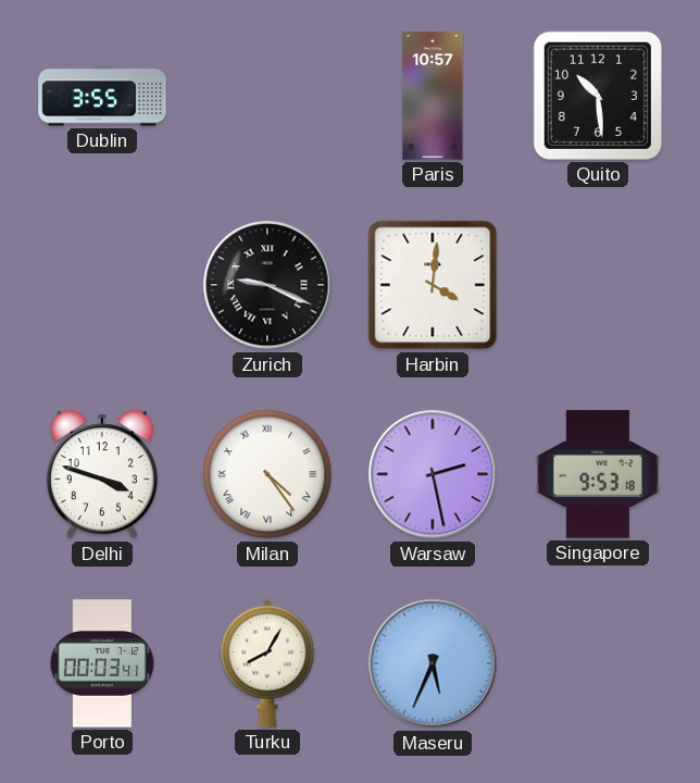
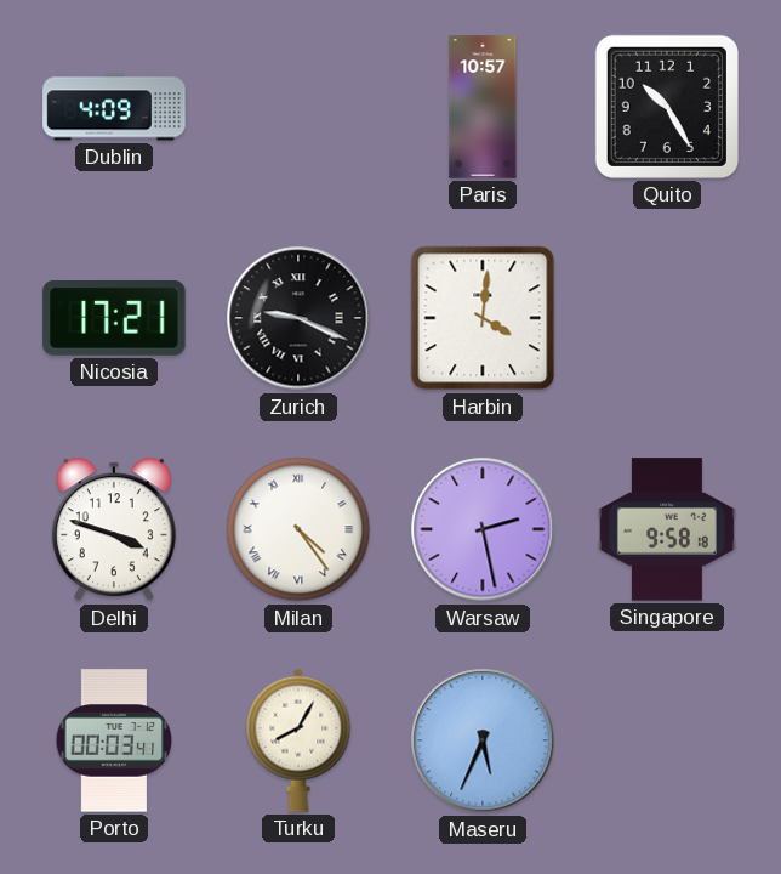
Dublin: 3:55 -> 4:09
Quito: 10:29 -> 10:25
Nicosia: none -> 17:21
Singapore: 9:53 -> 9:58
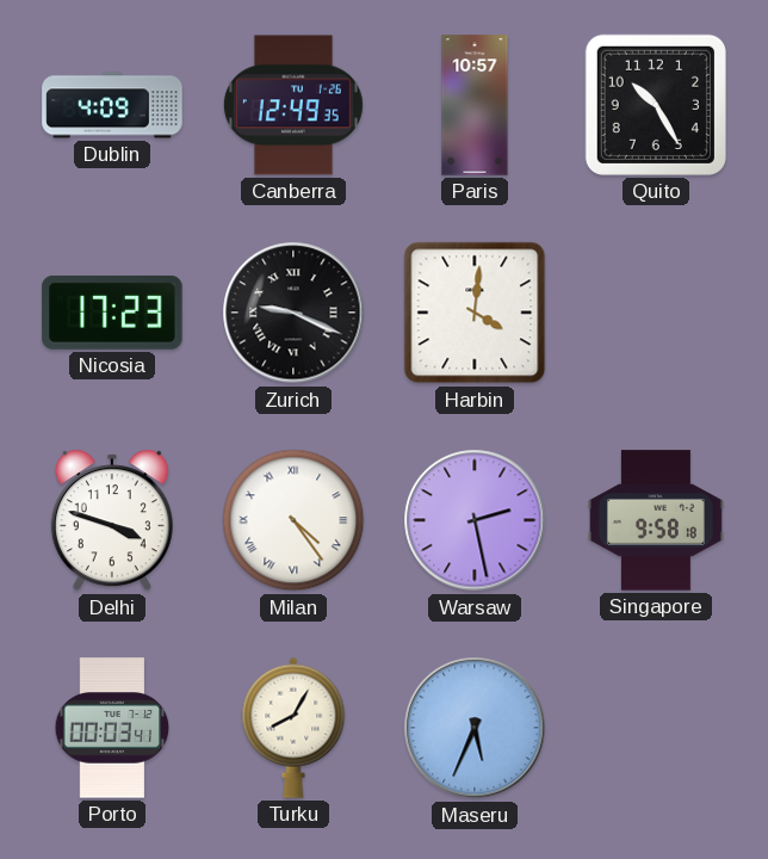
Canberra: none -> 12:49
Nicosia: 17:21 -> 17:23
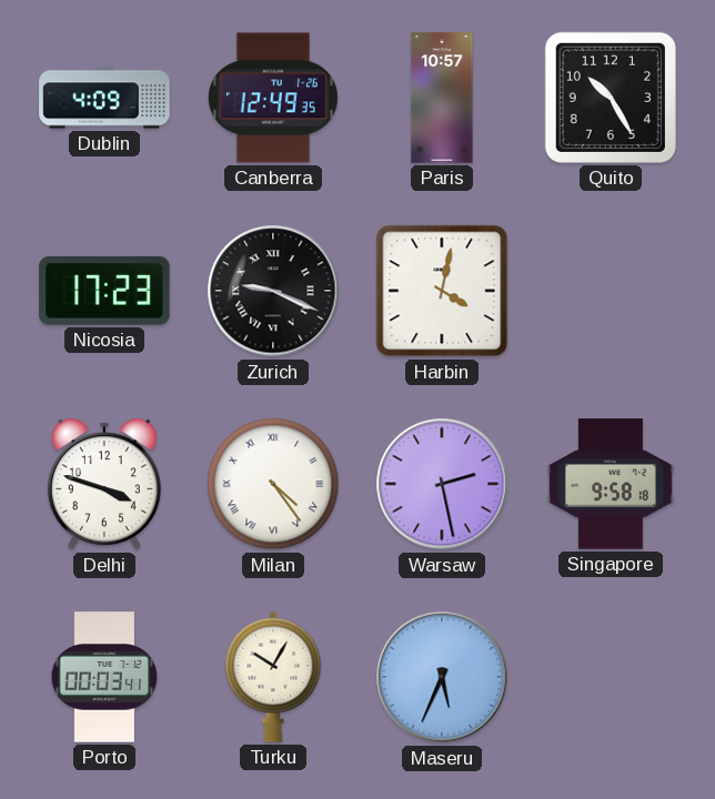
Harbin: 4:01 -> 4:02
Turku: 8:05 -> 10:05
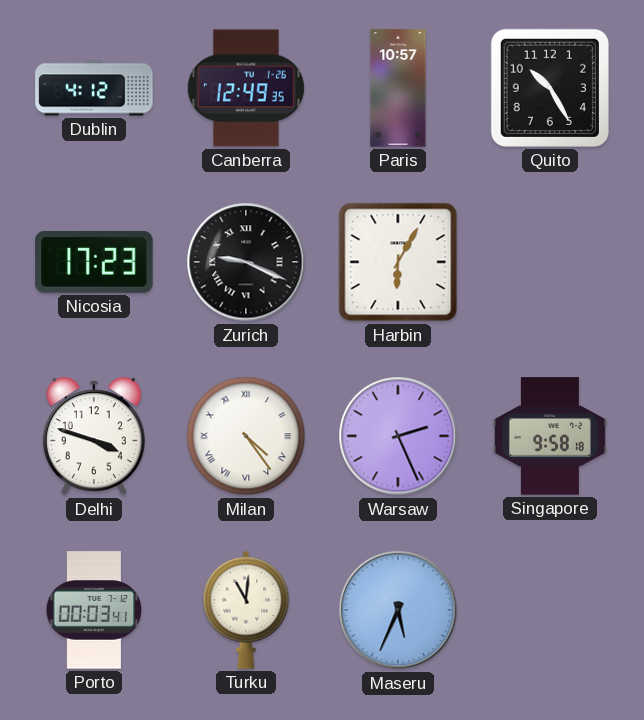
Dublin: 4:09 -> 4:12
Harbin: 4:02 -> 6:05
Warsaw: 2:28 -> 2:26
Turku: 10:05 -> 11:01
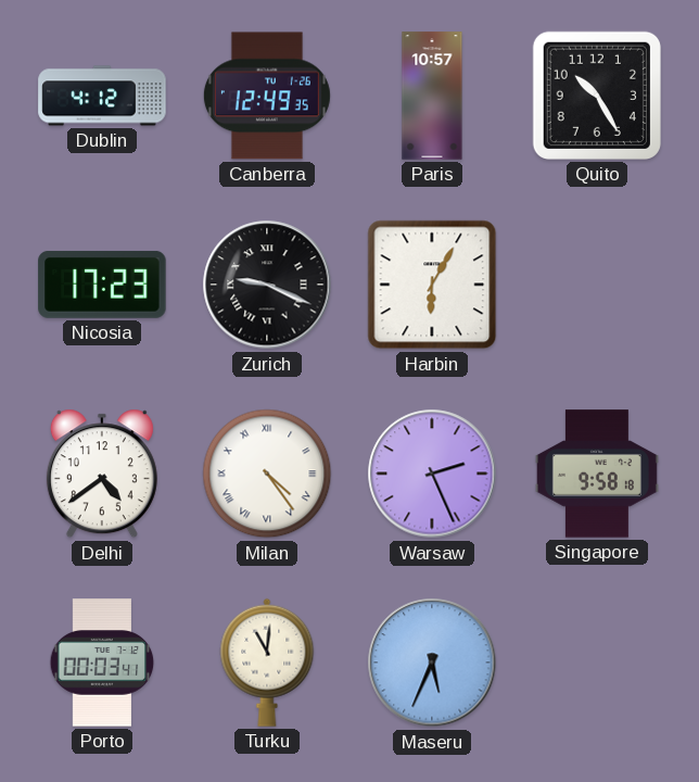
Delhi: 3:48 -> 4:39
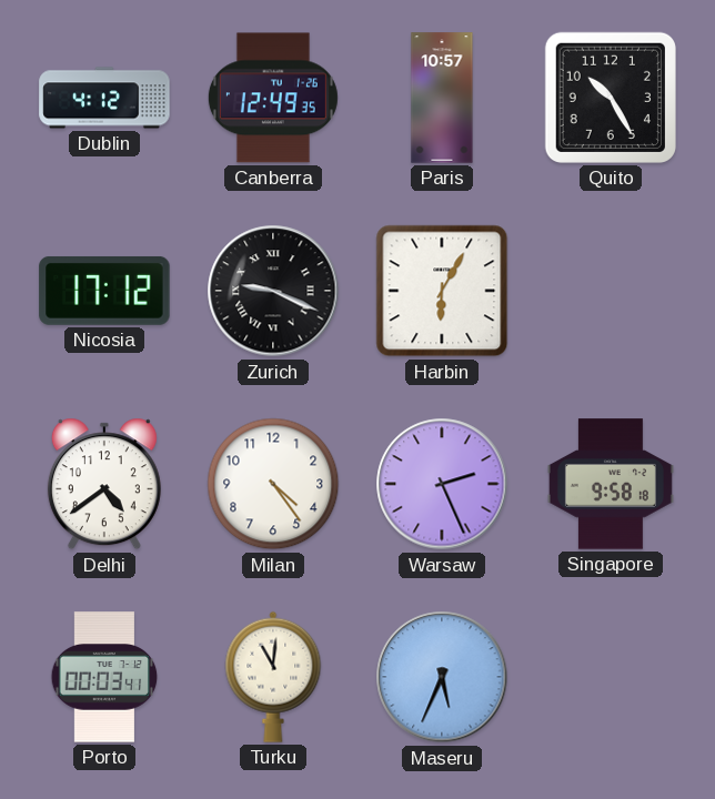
Nicosia: 17:23 -> 17:12
Milan numerals: Roman -> Arabic
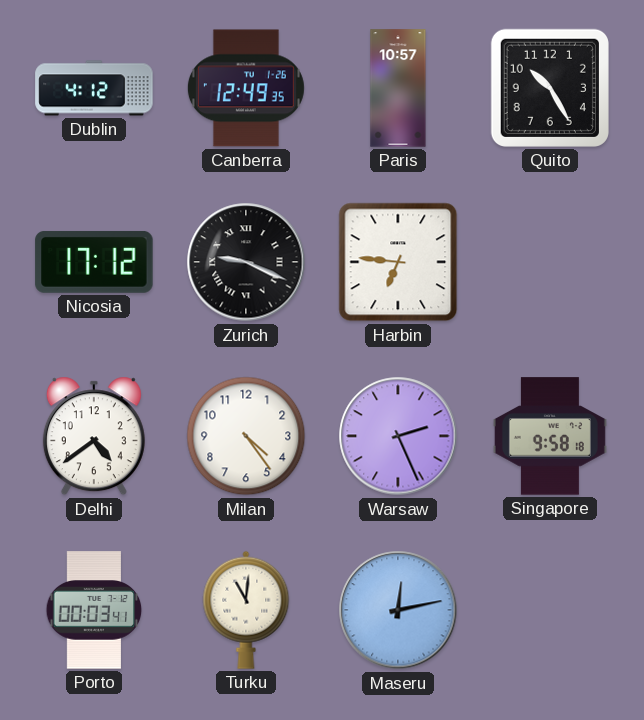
Harbin: 6:05 -> 6:46
Maseru: 5:34 -> 12:13
